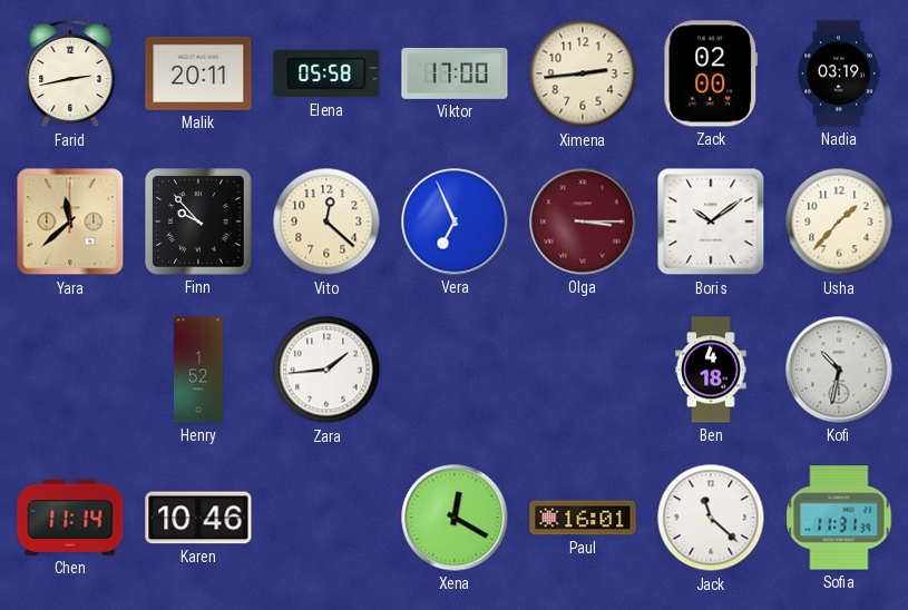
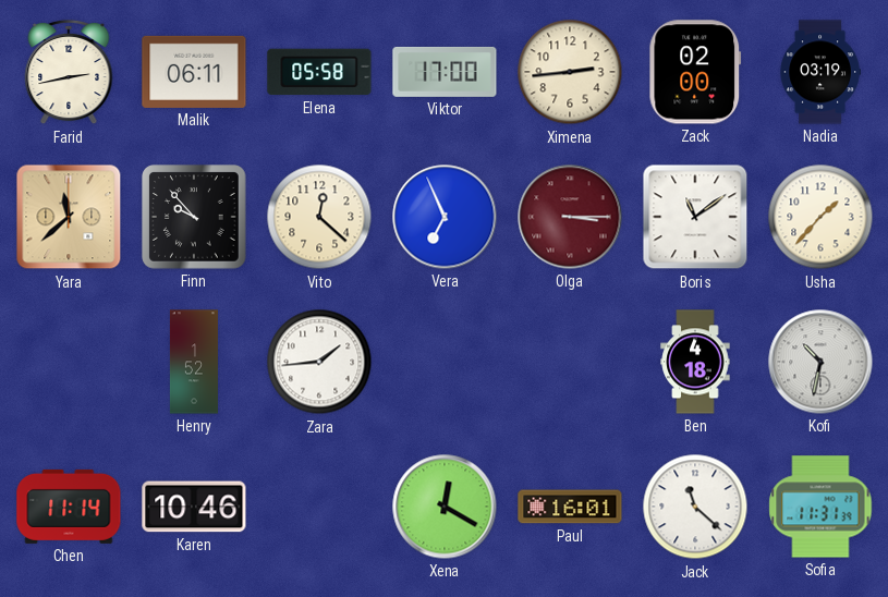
Malik: 20:11 -> 06:11
Boris: 10:09 -> 11:09
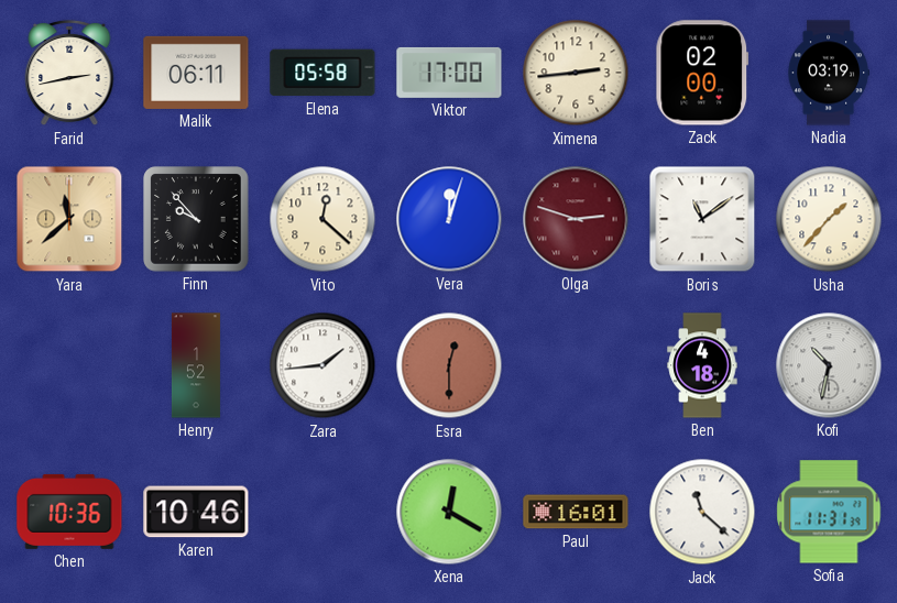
Vera: 6:56 -> 12:03
Olga: 3:15 -> 2:48
Esra: none -> 12:30
Chen: 11:14 -> 10:36
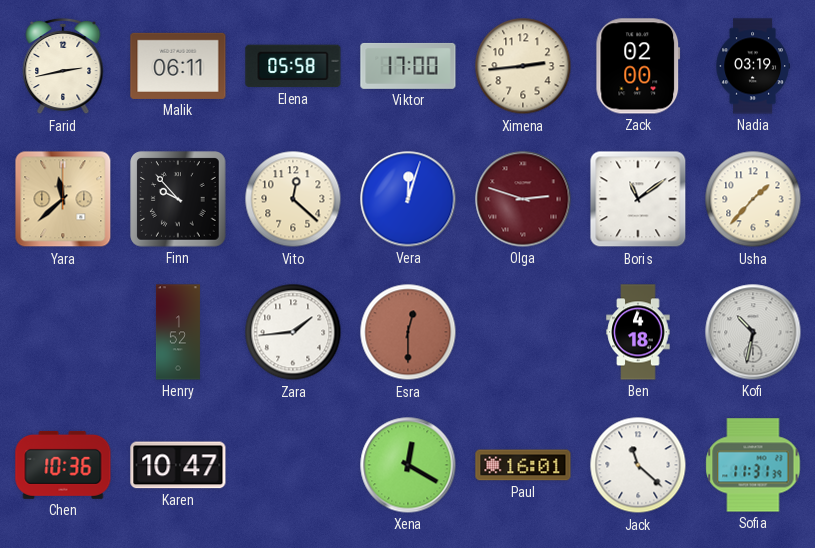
Karen: 10:46 -> 10:47
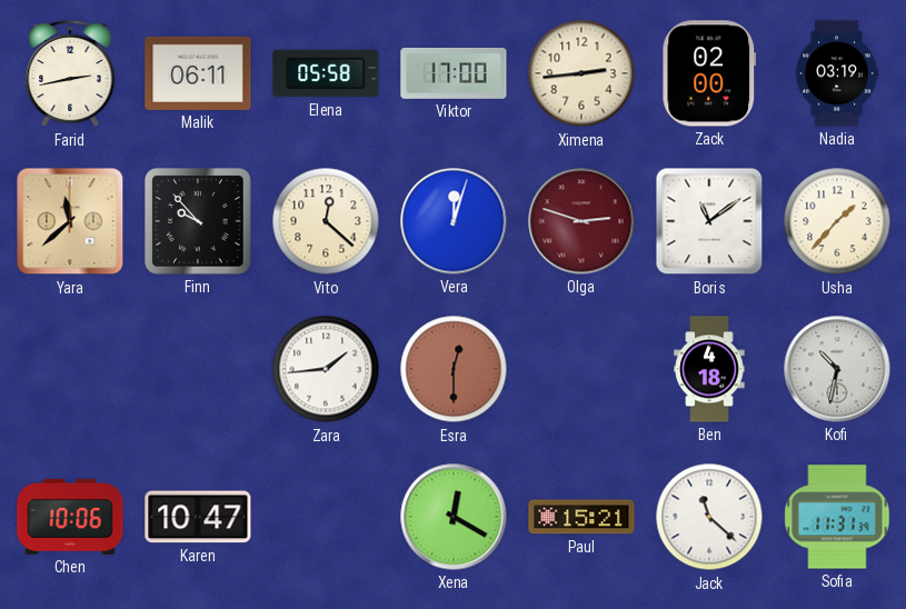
Henry: 1:52 -> none
Chen: 10:36 -> 10:06
Paul: 16:01 -> 15:21
